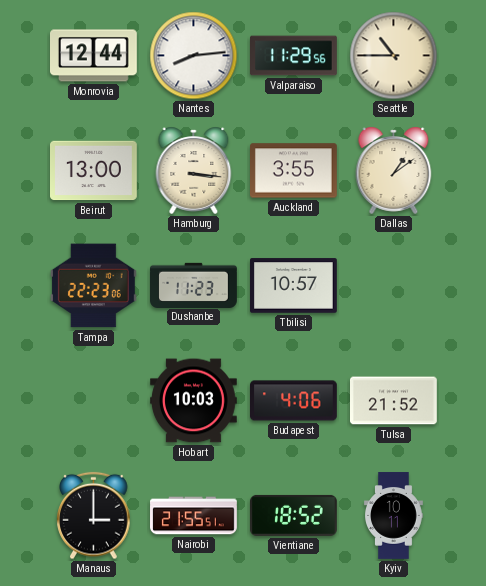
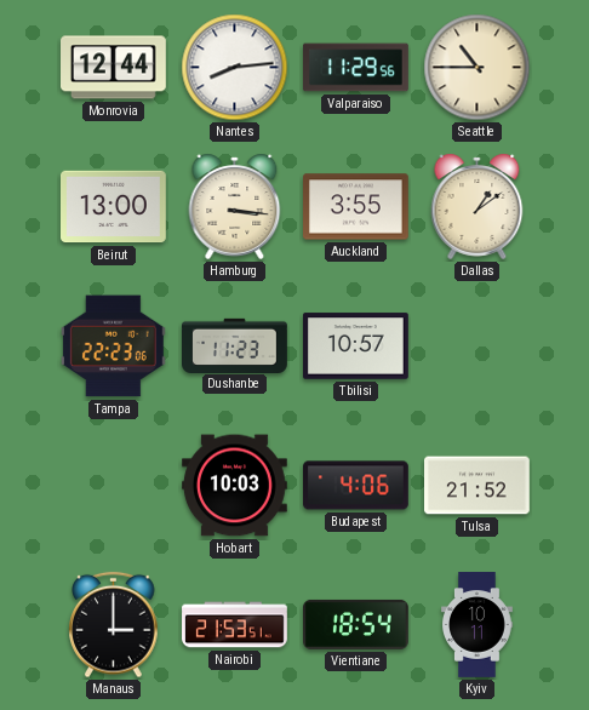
Nairobi: 21:55 -> 21:53
Vientiane: 18:52 -> 18:54
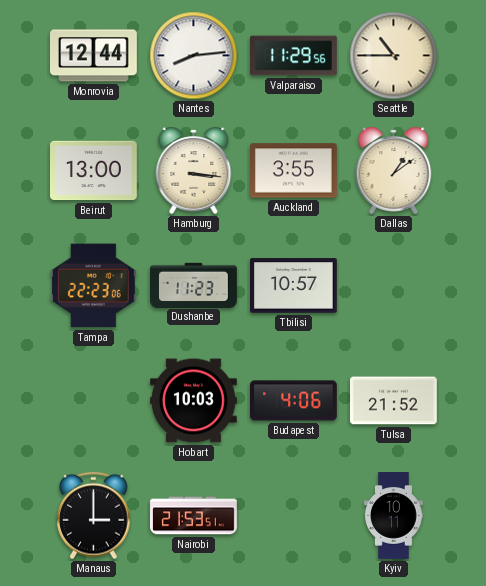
Vientiane: 18:54 -> none
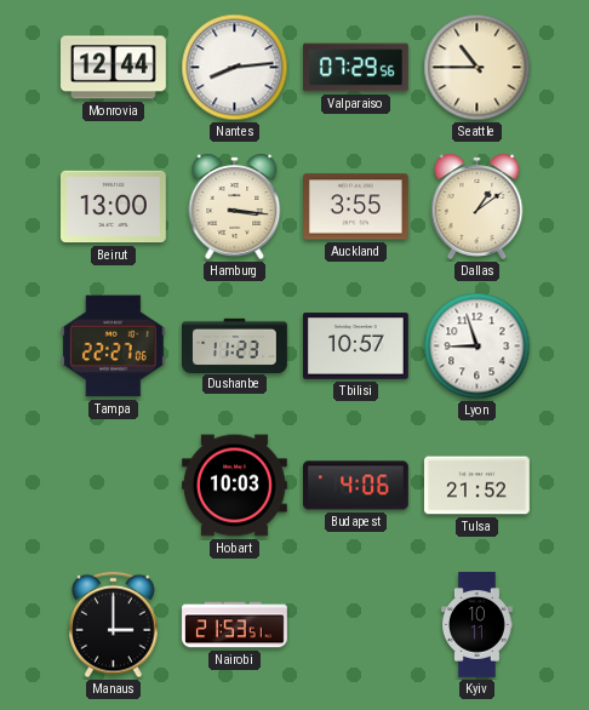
Valparaiso: 11:29 -> 07:29
Tampa: 22:23 -> 22:27
Lyon: none -> 8:57
